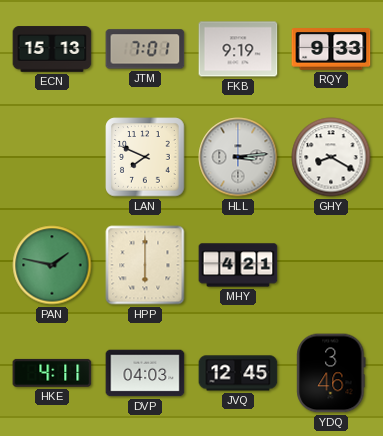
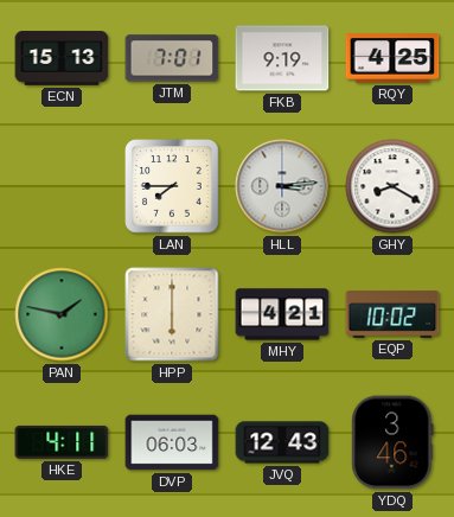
RQY: 9:33 -> 4:25
LAN: 7:49 -> 7:45
EQP: none -> 10:02
DVP: 04:03 -> 06:03
JVQ: 12:45 -> 12:43
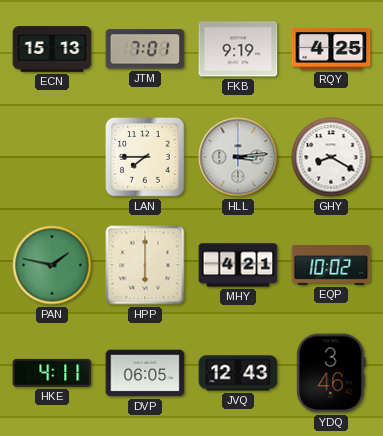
DVP: 06:03 -> 06:05
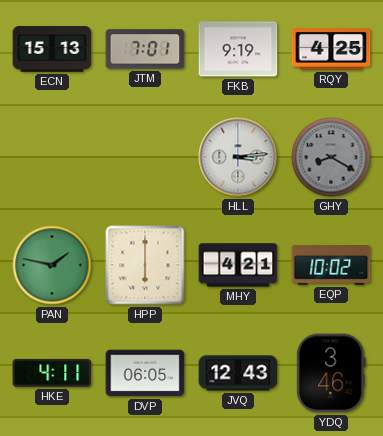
LAN: 7:45 -> none
GHY dial: white -> grey
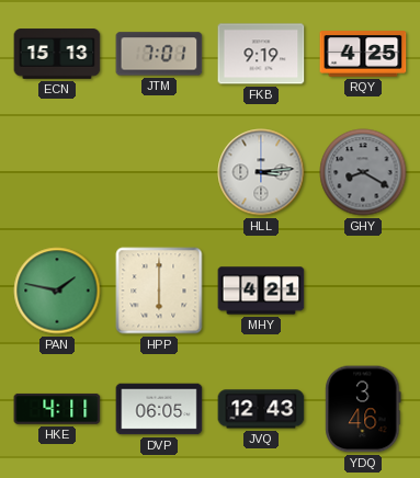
EQP: 10:02 -> none
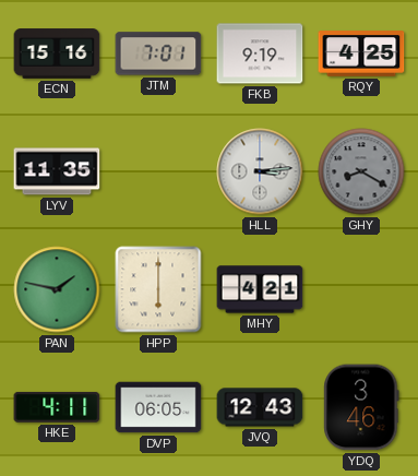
ECN: 15:13 -> 15:16
LYV: none -> 11:35
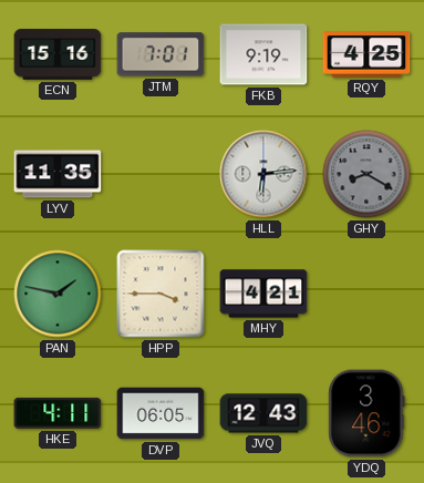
HLL: 3:14 -> 6:14
HPP: 6:00 -> 3:45
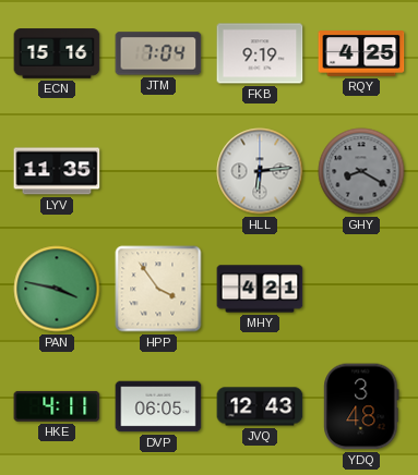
JTM: 7:01 -> 7:04
PAN: 1:47 -> 3:47
HPP: 3:45 -> 3:54
YDQ: 3:46 -> 3:48
